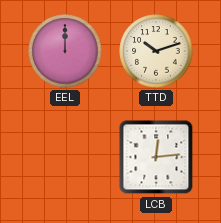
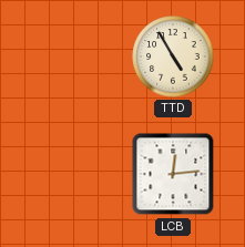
EEL: 12:00 -> none
TTD: 10:12 -> 4:55
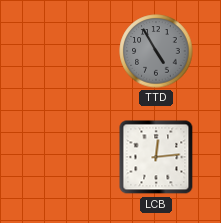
TTD dial: cream -> grey
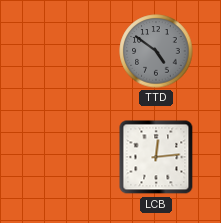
TTD: 4:55 -> 4:51
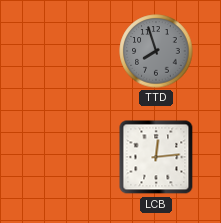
TTD: 4:51 -> 7:57
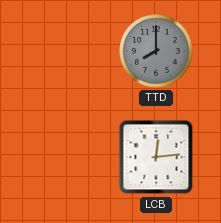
TTD: 7:57 -> 8:00
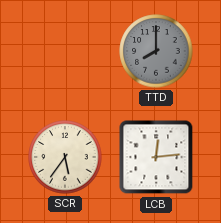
SCR: none -> 5:36
